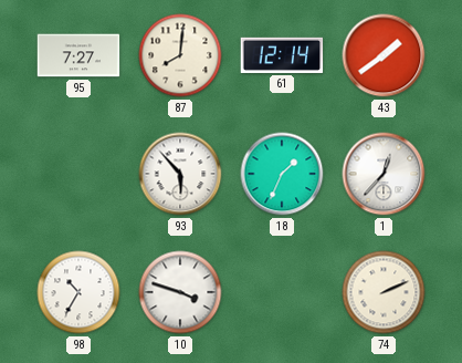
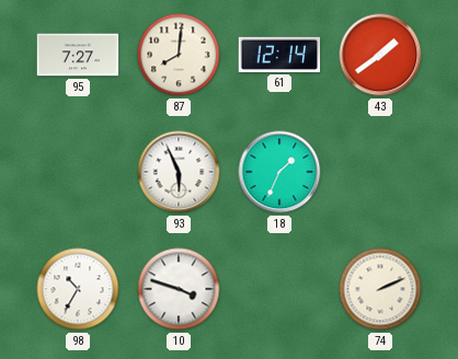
93: 5:53 -> 5:56
1: 12:37 -> none
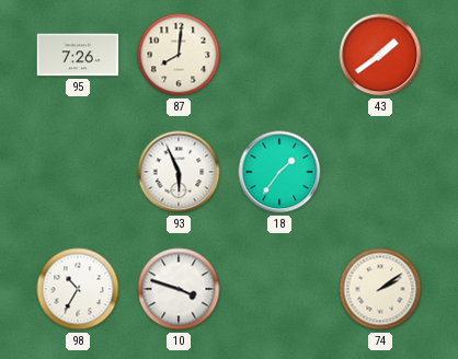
95: 7:27 -> 7:26
61: 12:14 -> none
18: 1:34 -> 1:36
74: 2:11 -> 2:09
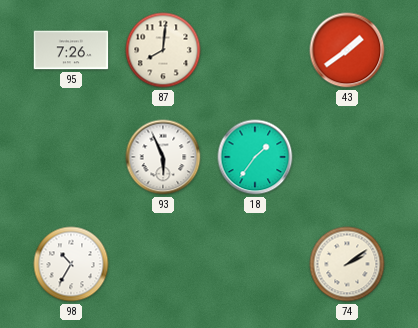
10: 3:48 -> none
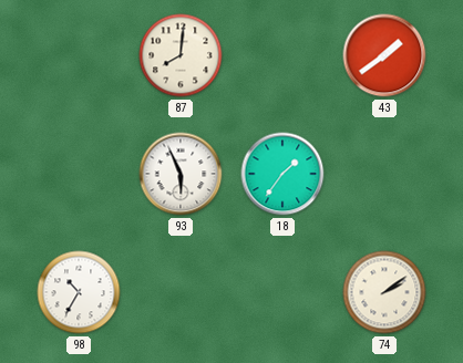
95: 7:26 -> none
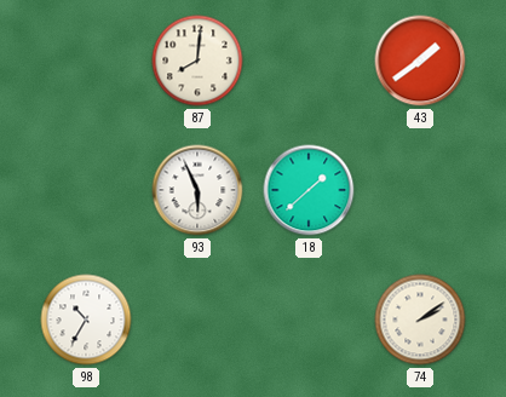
18: 1:36 -> 1:38
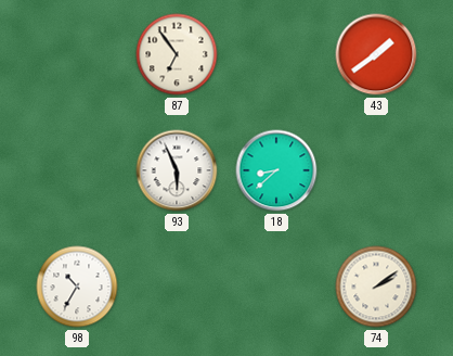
87: 8:01 -> 6:54
18: 1:38 -> 8:38
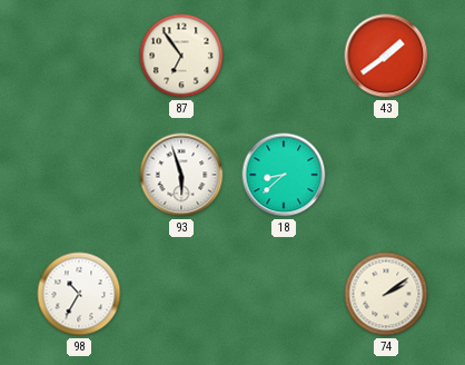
93: 5:56 -> 5:57
